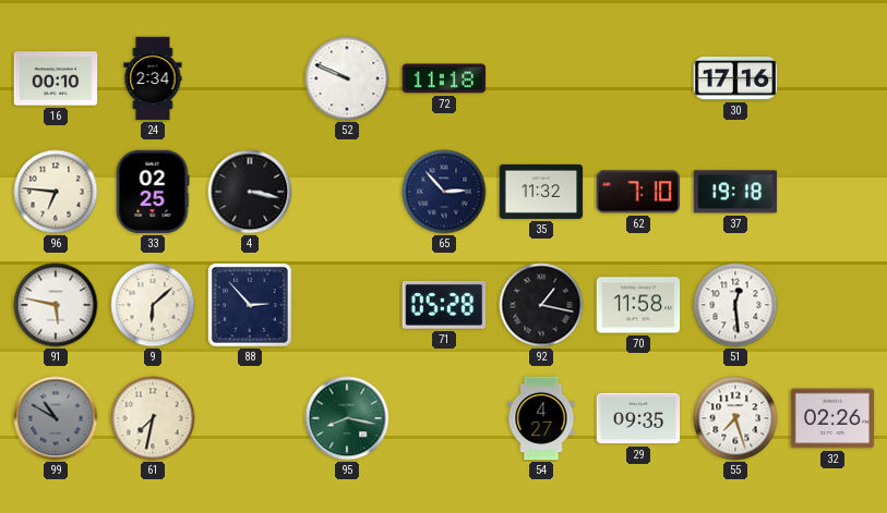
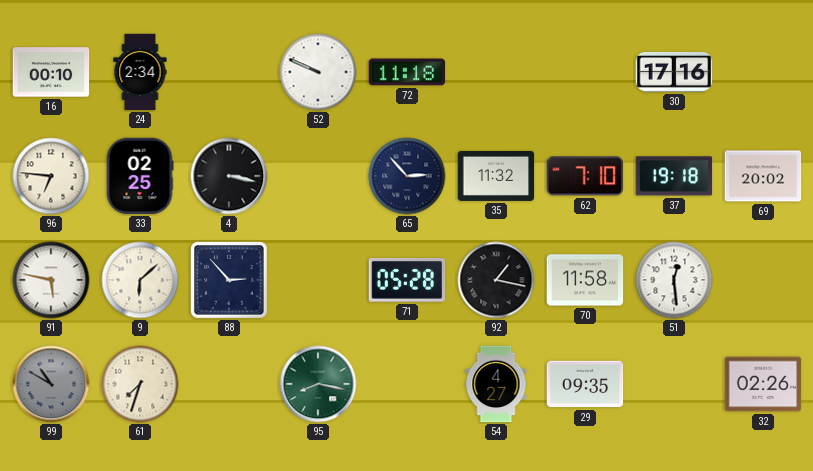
69: none -> 20:02
61: 7:32 -> 7:33
55: 7:27 -> none
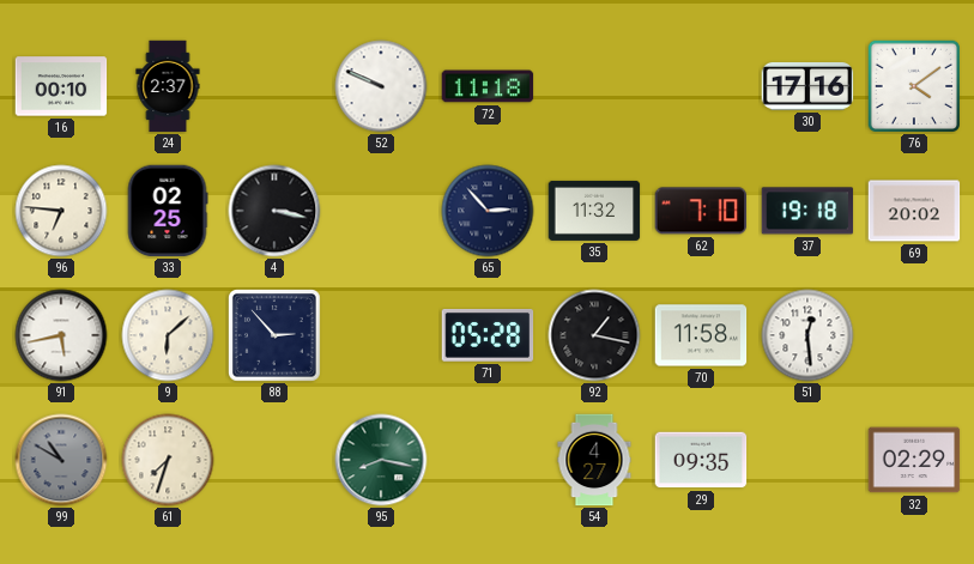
24: 2:34 -> 2:37
76: none -> 4:09
91: 5:47 -> 5:43
32: 02:26 -> 02:29
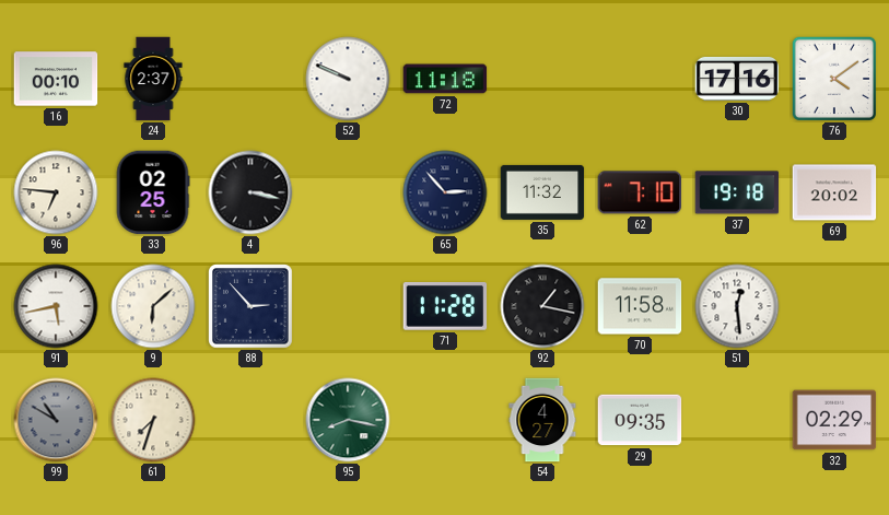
71: 05:28 -> 11:28
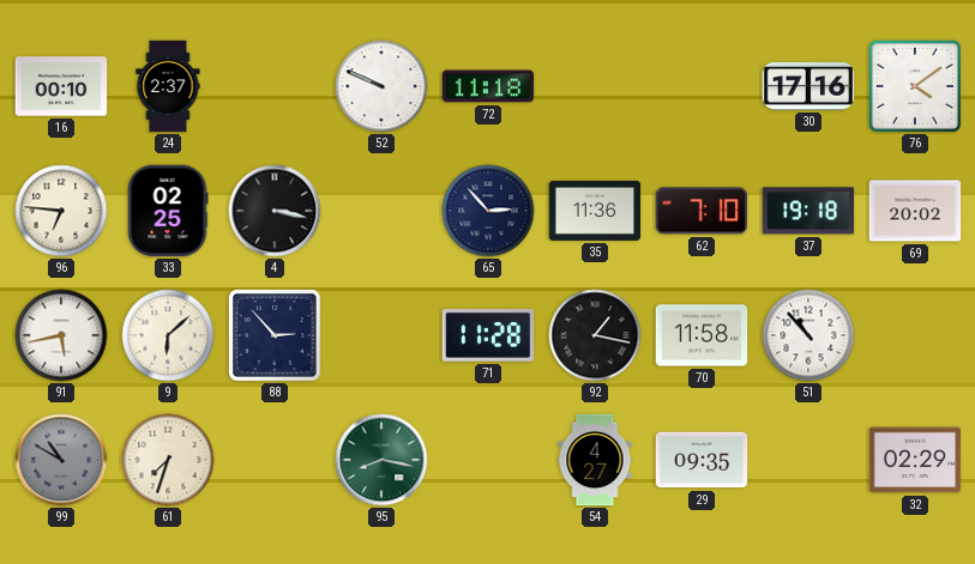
35: 11:32 -> 11:36
51: 12:29 -> 10:53
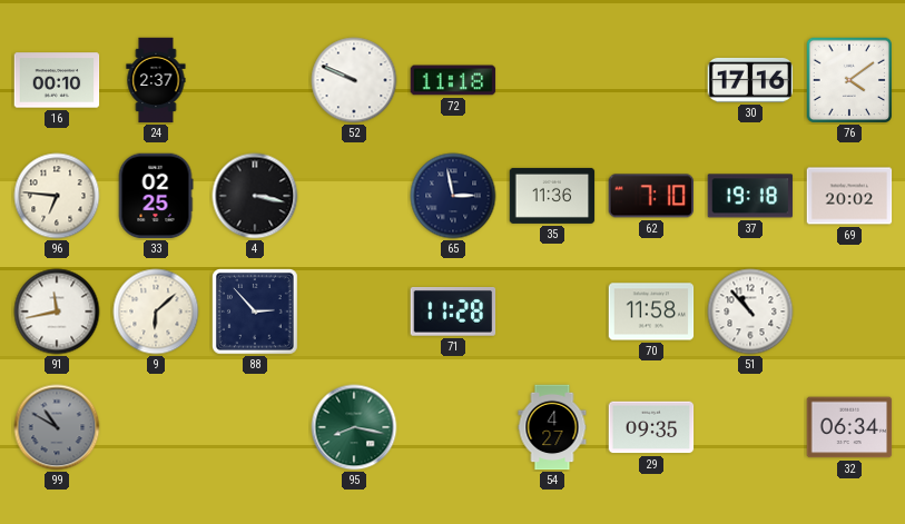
65: 2:53 -> 2:58
91: 5:43 -> 11:43
92: 1:17 -> none
61: 7:33 -> none
32: 02:29 -> 06:34
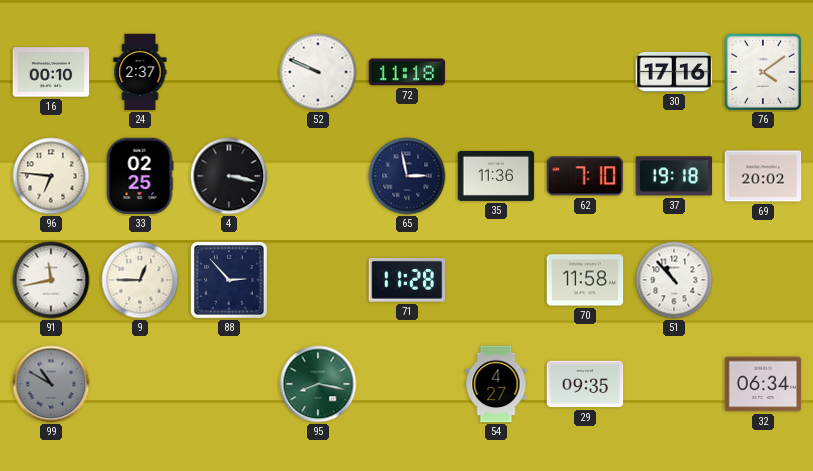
9: 6:08 -> 12:45
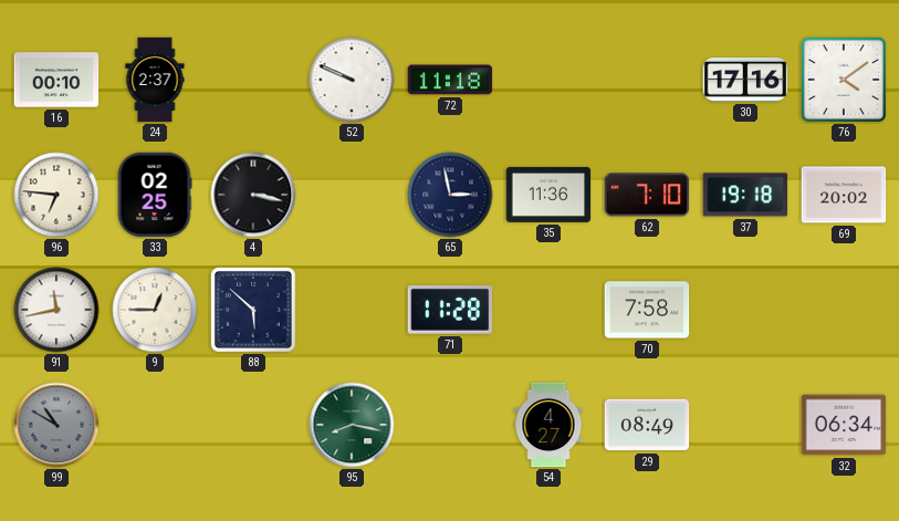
88: 2:53 -> 5:52
70: 11:58 -> 7:58
51: 10:53 -> none
29: 09:35 -> 08:49
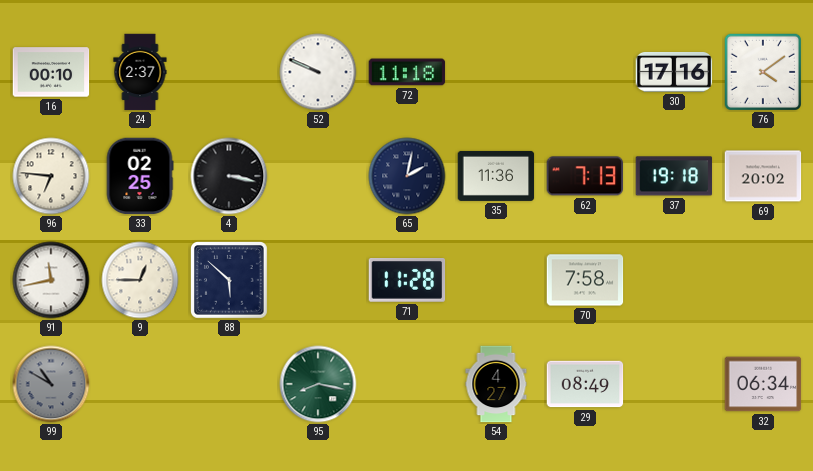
65: 2:58 -> 2:02
62: 7:10 -> 7:13
